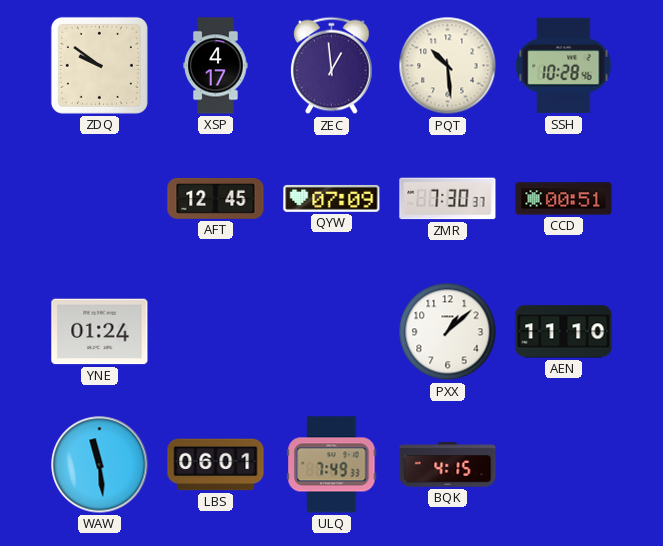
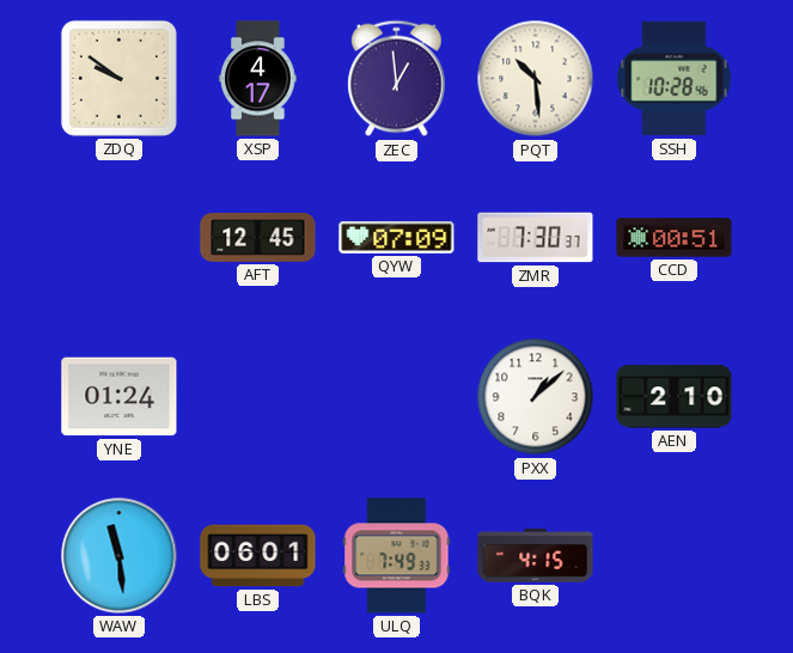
AEN: 11:10 -> 2:10
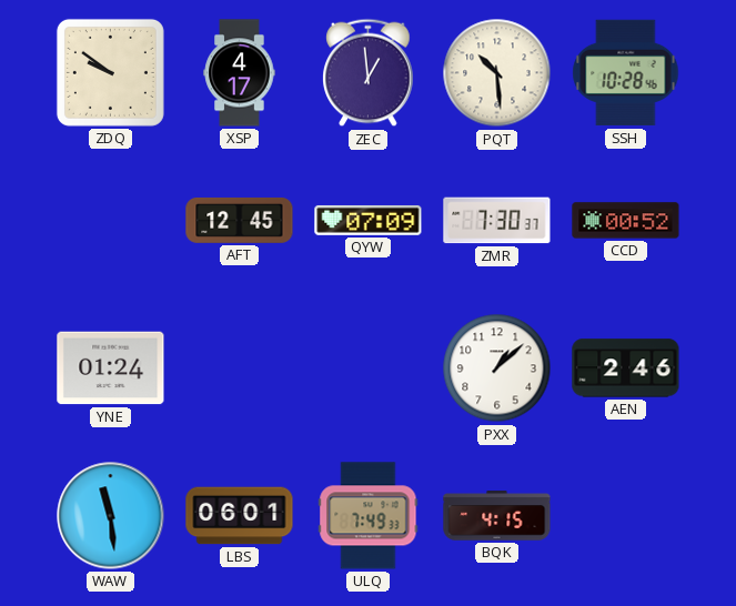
CCD: 00:51 -> 00:52
AEN: 2:10 -> 2:46
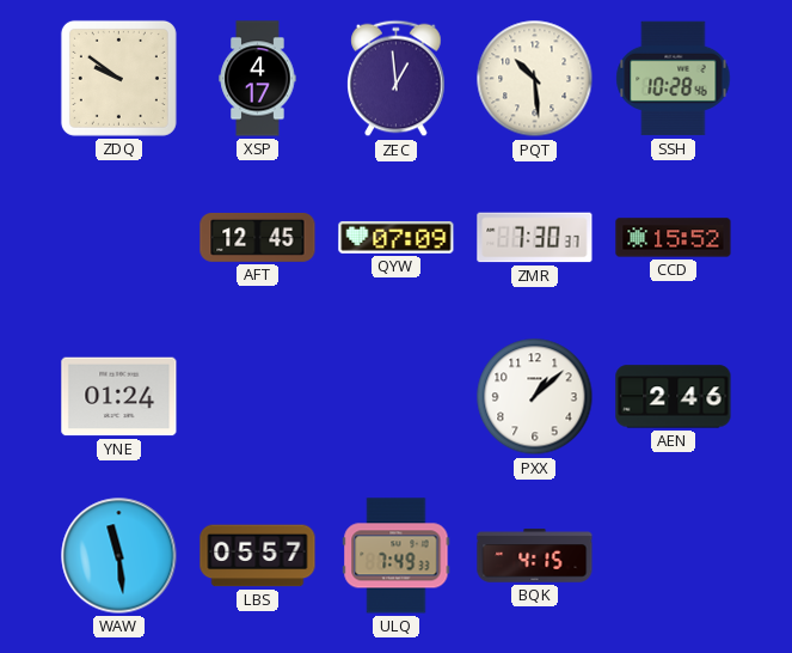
CCD: 00:52 -> 15:52
LBS: 06:01 -> 05:57
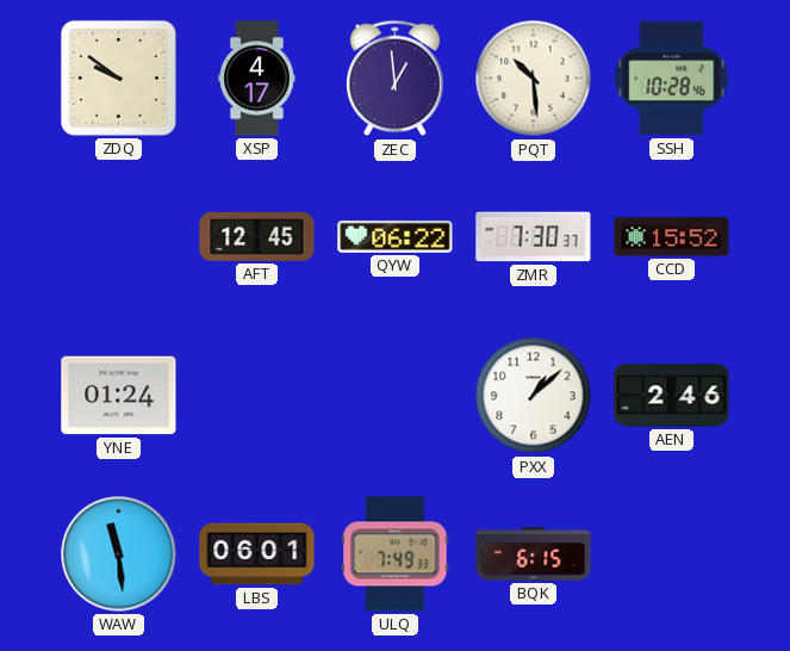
QYW: 07:09 -> 06:22
LBS: 05:57 -> 06:01
BQK: 4:15 -> 6:15
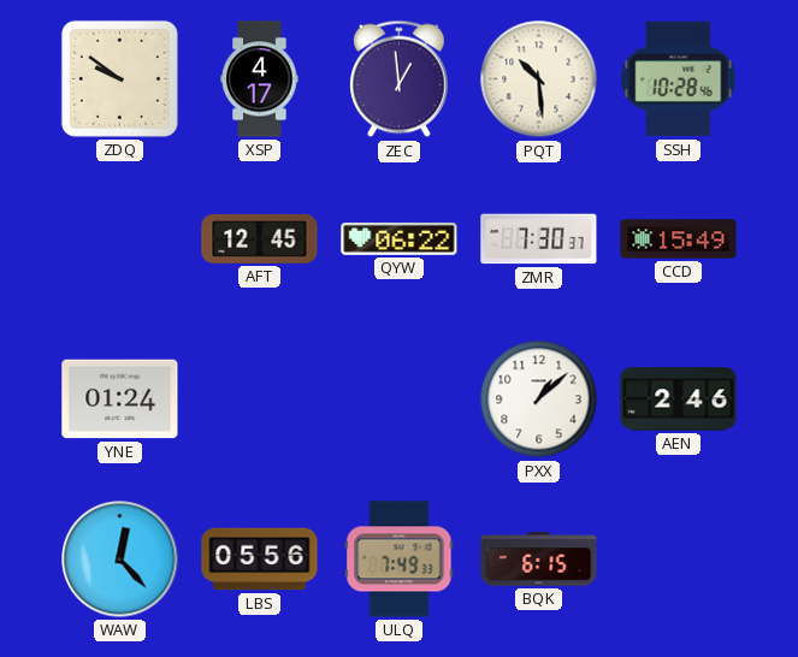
CCD: 15:52 -> 15:49
WAW: 11:29 -> 12:23
LBS: 06:01 -> 05:56
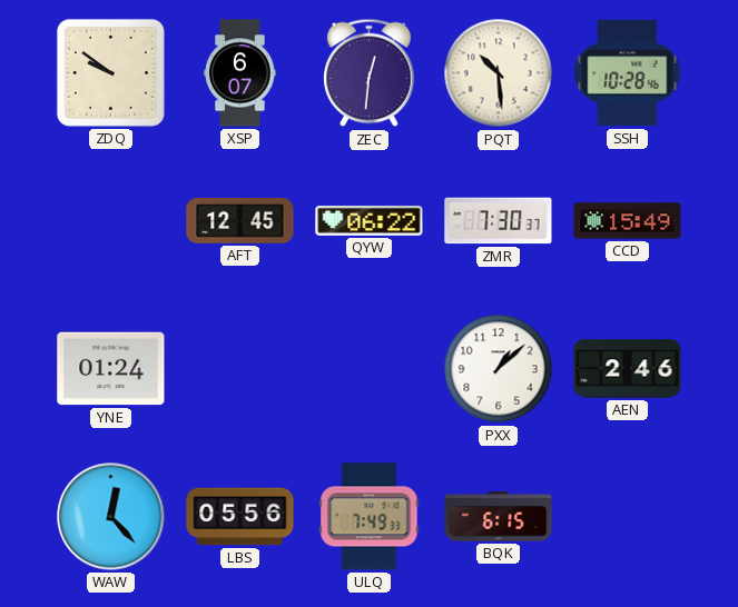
XSP: 4:17 -> 6:07
ZEC: 12:59 -> 12:31
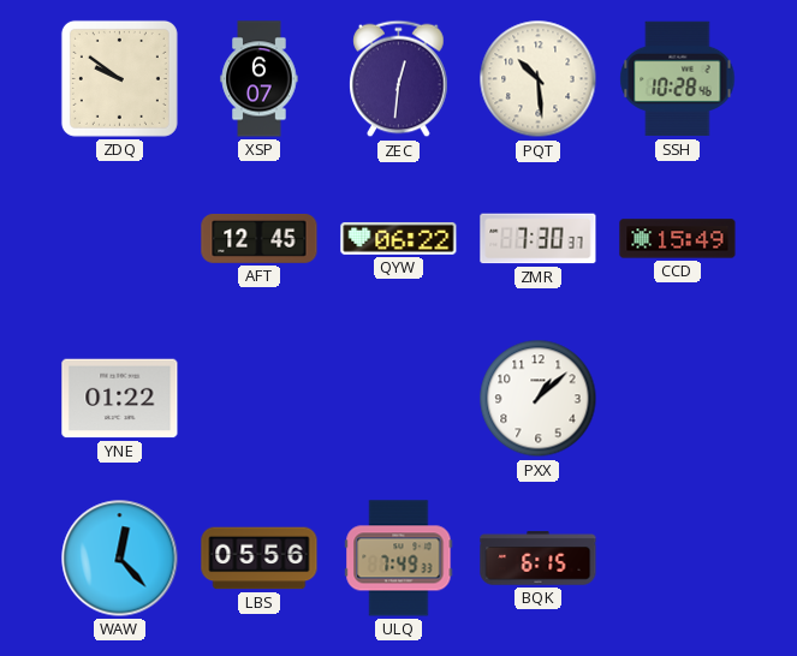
YNE: 01:24 -> 01:22
AEN: 2:46 -> none
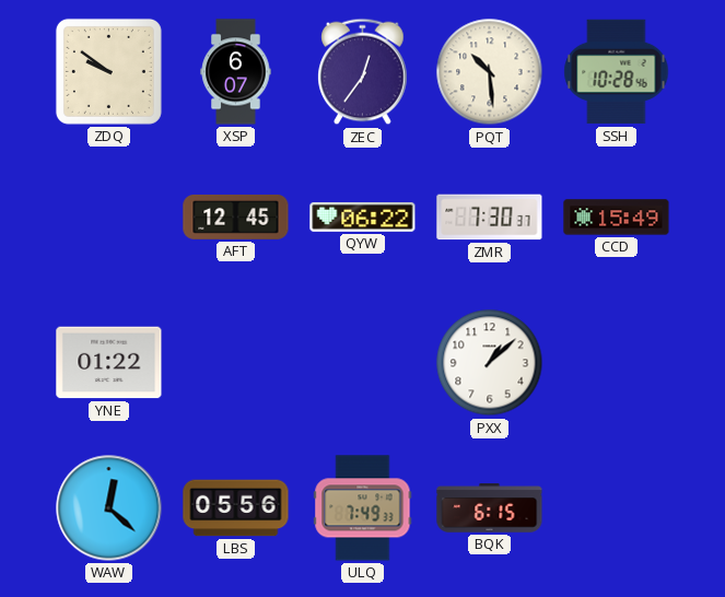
ZEC: 12:31 -> 12:36
WAW: 12:23 -> 12:22
